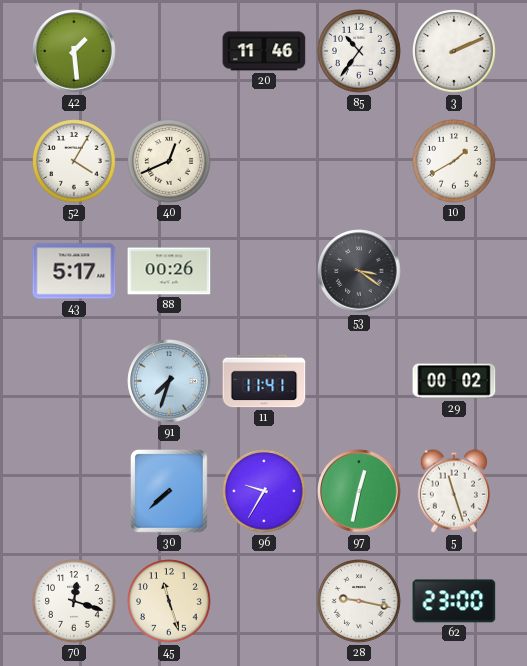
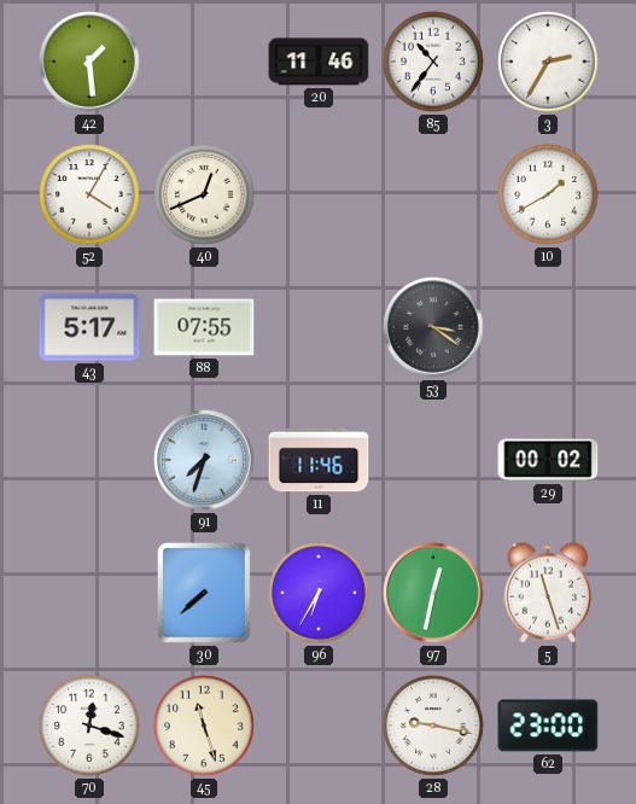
3: 2:11 -> 2:35
88: 00:26 -> 07:55
11: 11:41 -> 11:46
96: 9:35 -> 6:35
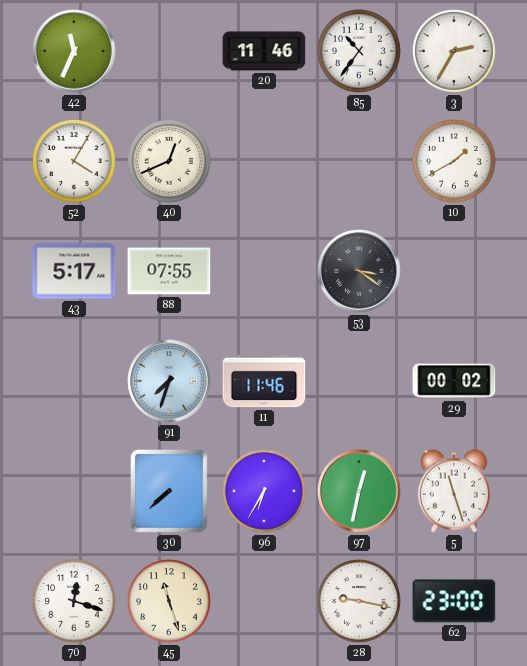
42: 1:29 -> 11:34
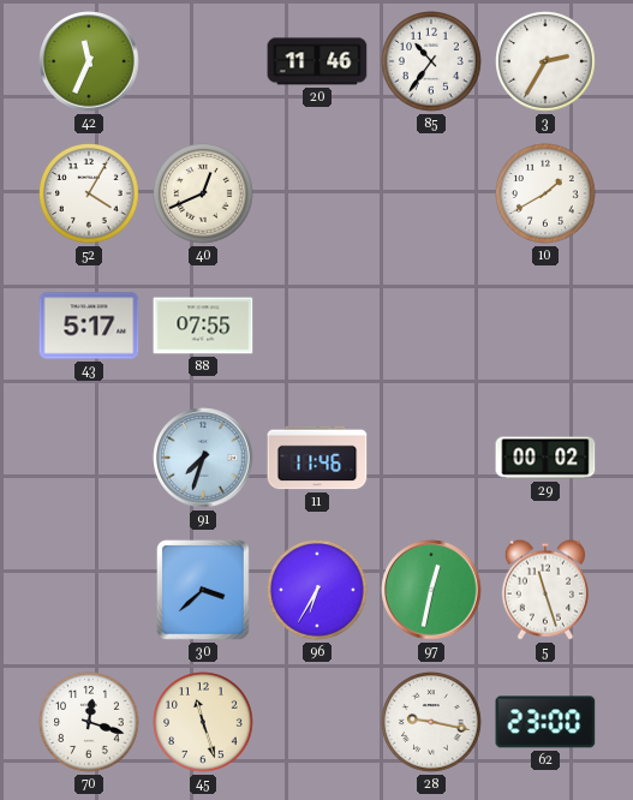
53: 3:21 -> none
30: 7:38 -> 3:38
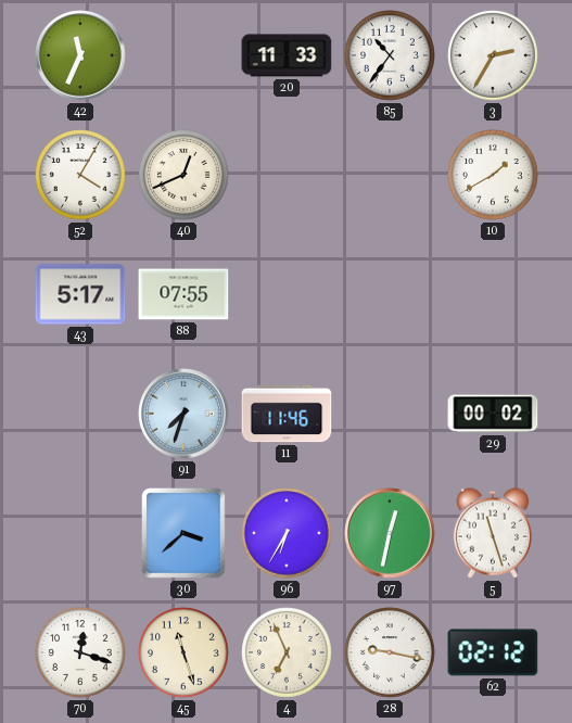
20: 11:46 -> 11:33
4: none -> 6:56
62: 23:00 -> 02:12
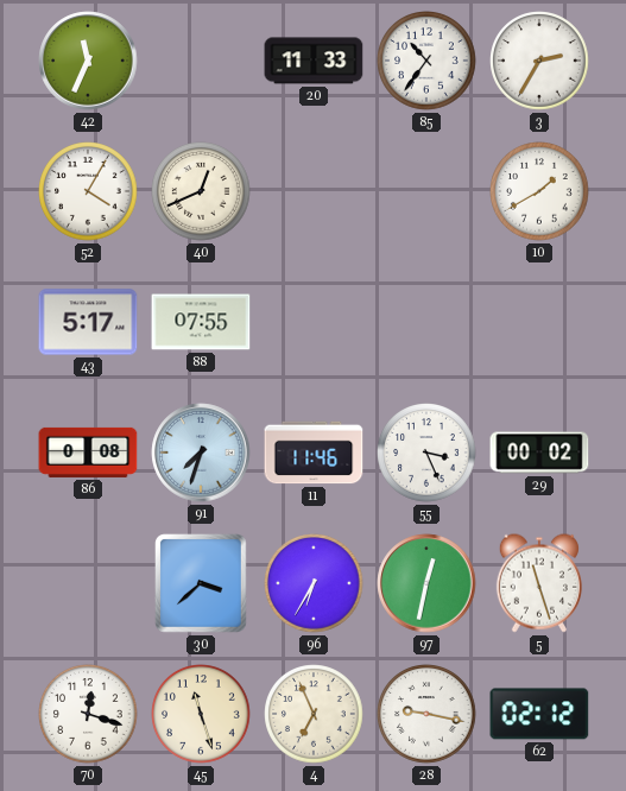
86: none -> 0:08
55: none -> 3:26
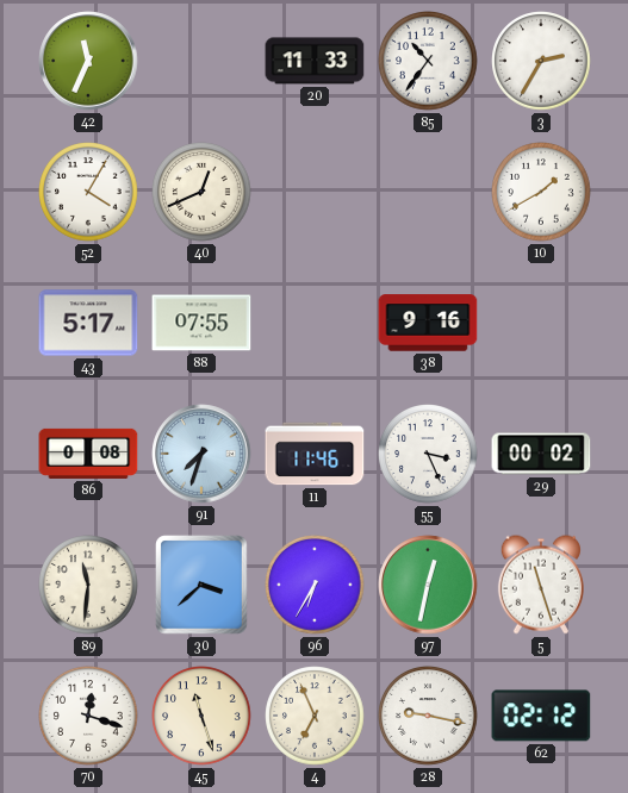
38: none -> 9:16
89: none -> 11:31
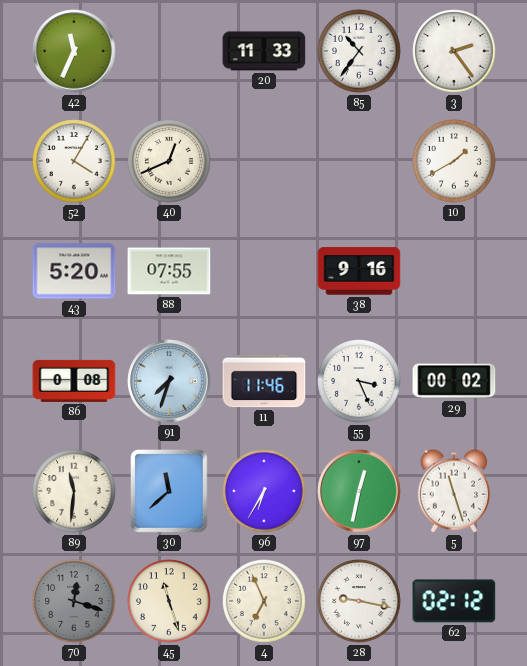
3: 2:35 -> 2:24
43: 5:17 -> 5:20
30: 3:38 -> 11:38
70 dial: white -> grey
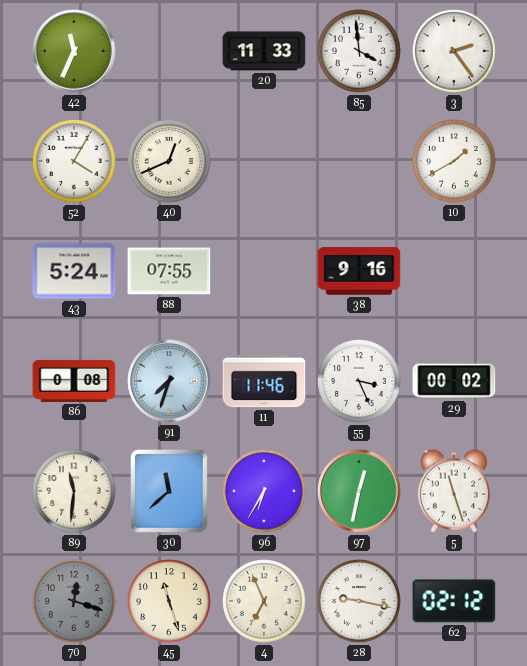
85: 10:36 -> 3:59
43: 5:20 -> 5:24
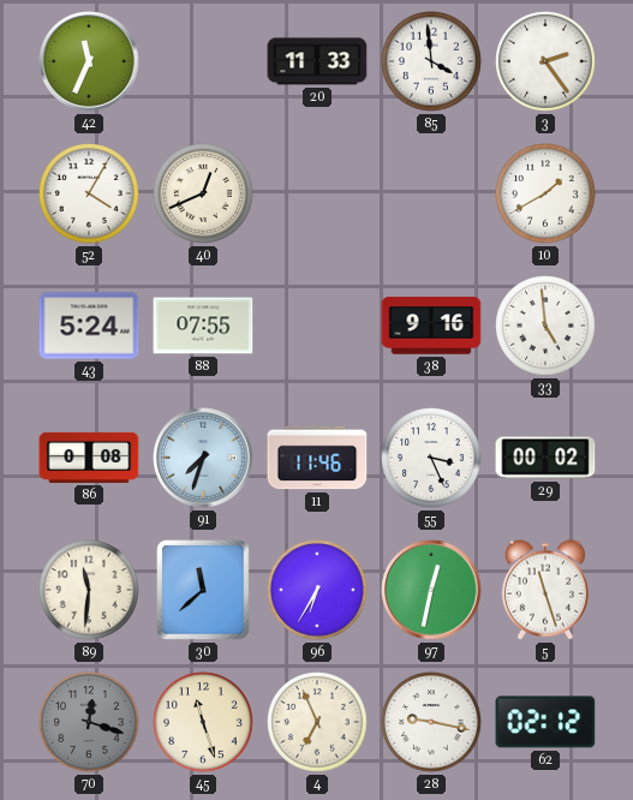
33: none -> 4:59
